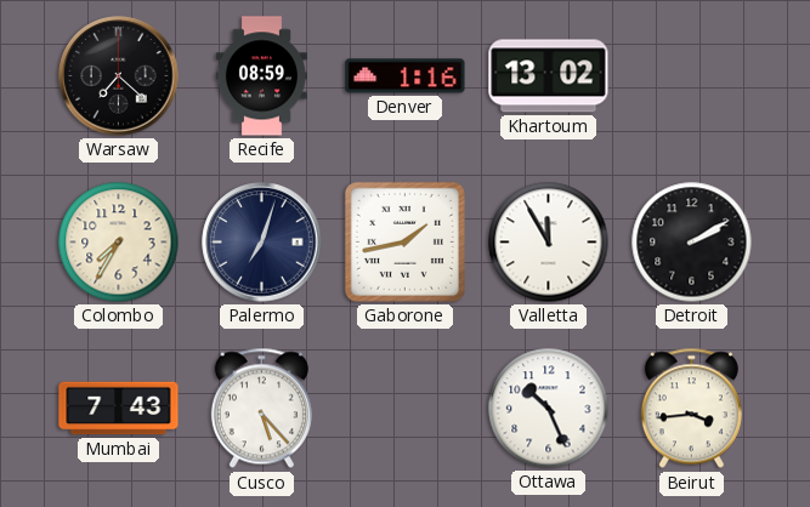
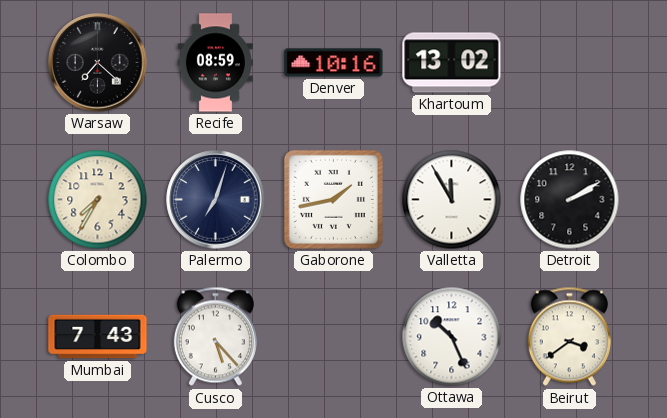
Denver: 1:16 -> 10:16
Beirut: 3:44 -> 3:39
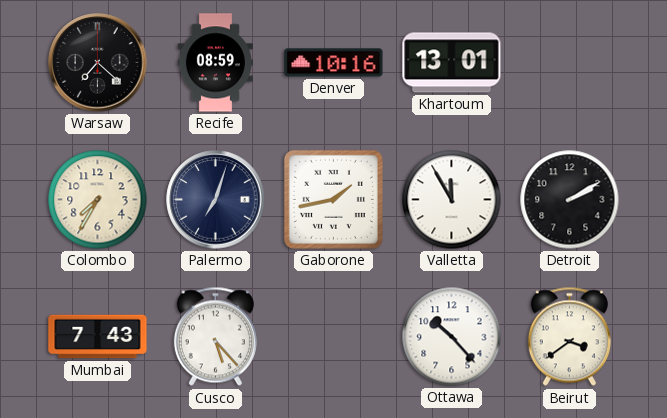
Khartoum: 13:02 -> 13:01
Ottawa: 10:26 -> 10:23
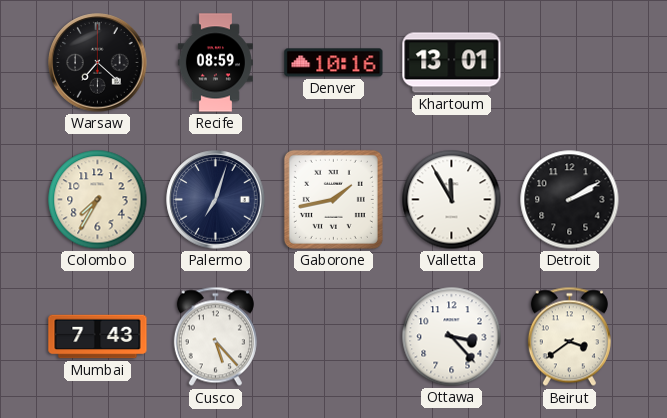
Ottawa: 10:23 -> 3:23
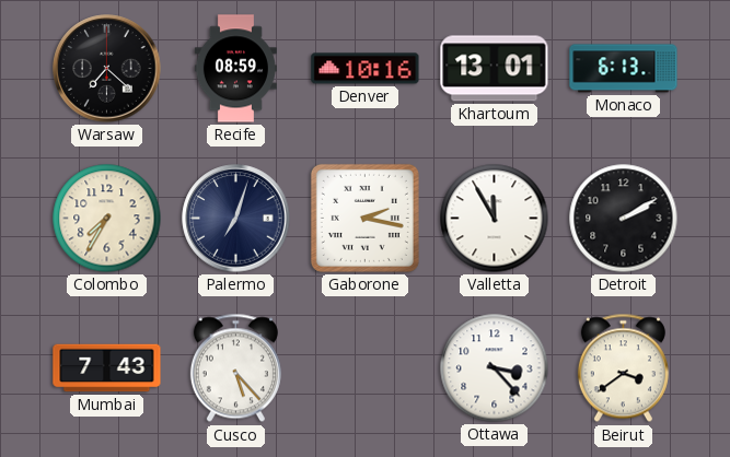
Monaco: none -> 6:13
Gaborone: 1:43 -> 2:17
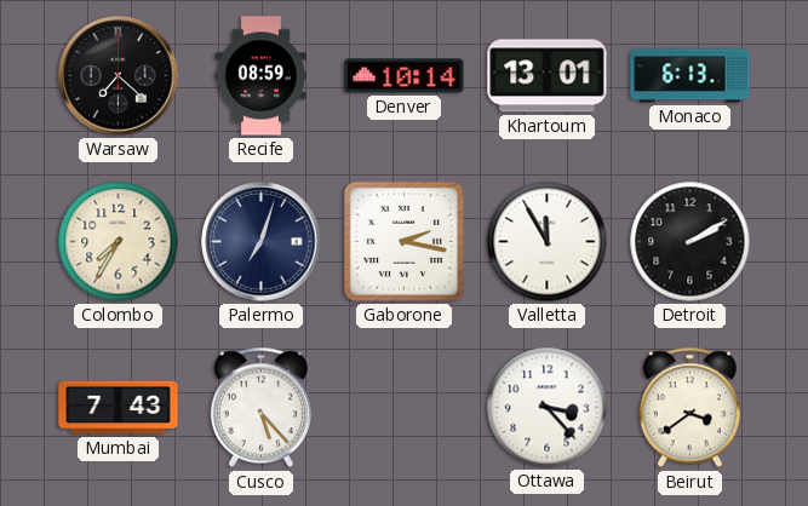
Denver: 10:16 -> 10:14
